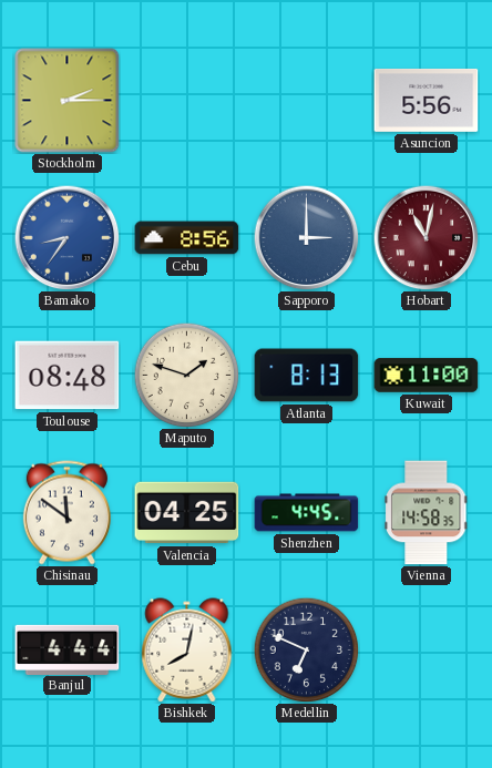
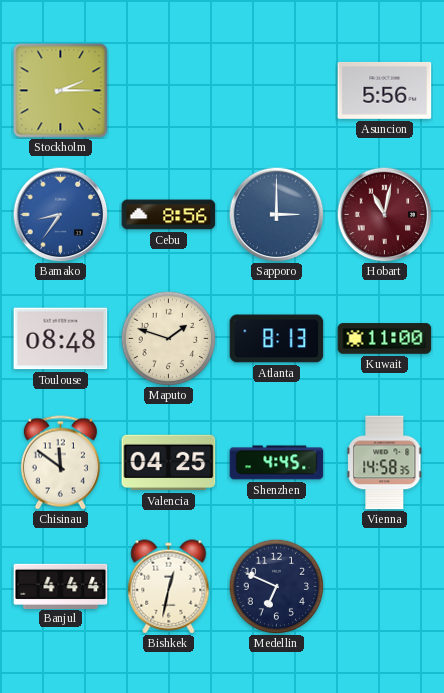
Bishkek: 8:02 -> 12:32
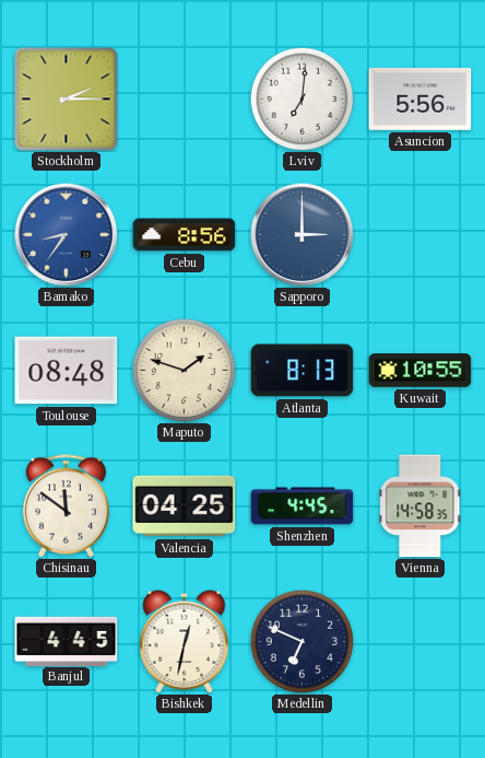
Lviv: none -> 7:01
Hobart: 11:02 -> none
Kuwait: 11:00 -> 10:55
Banjul: 4:44 -> 4:45
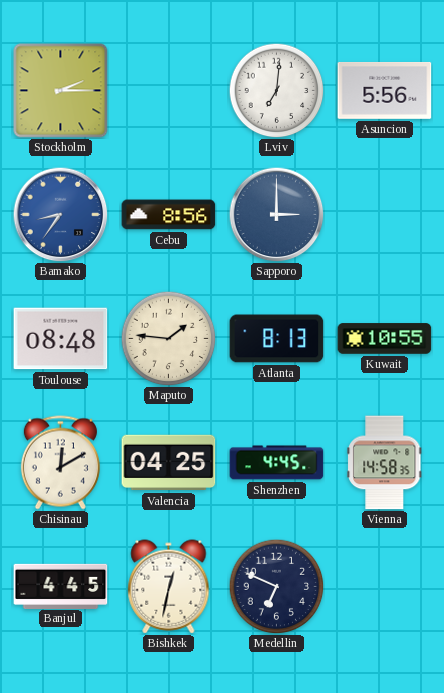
Maputo: 1:48 -> 1:46
Chisinau: 11:51 -> 12:10
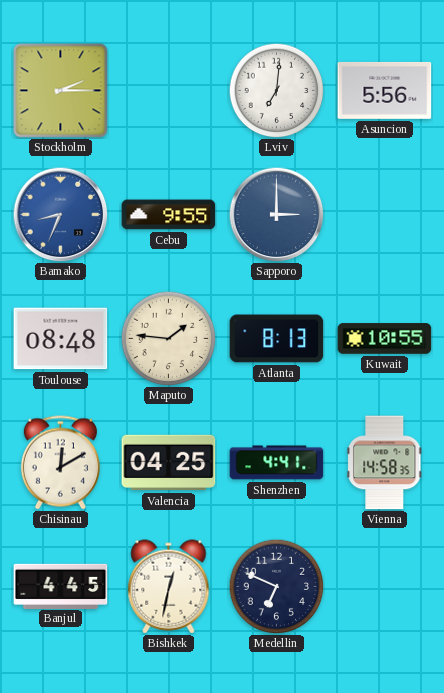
Bamako: 8:36 -> 8:34
Cebu: 8:56 -> 9:55
Shenzhen: 4:45 -> 4:41
